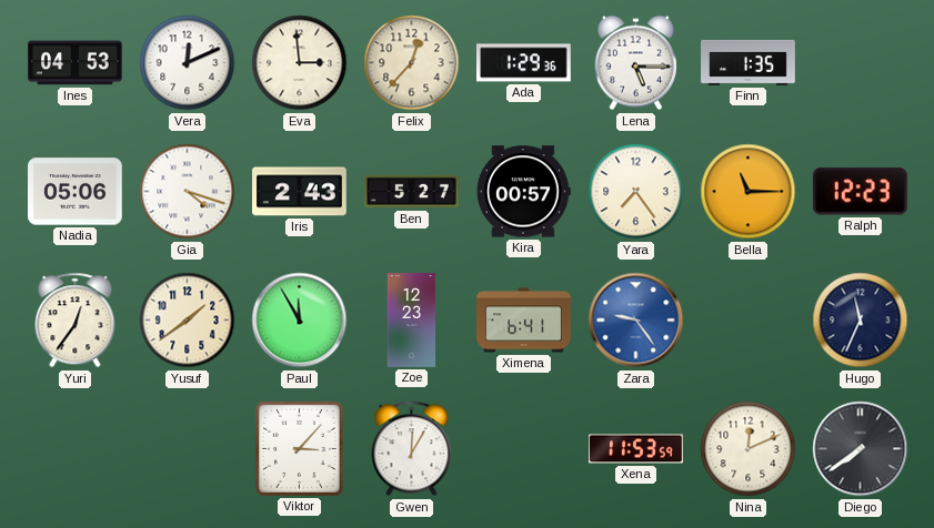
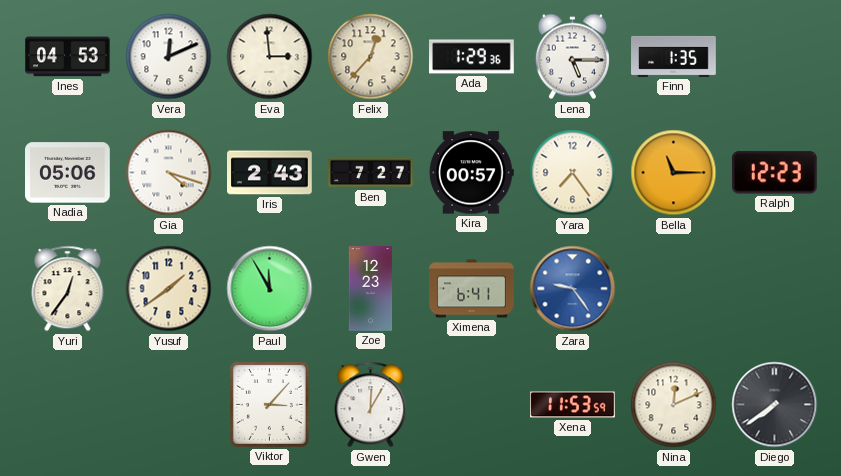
Ben: 5:27 -> 7:27
Hugo: 11:34 -> none
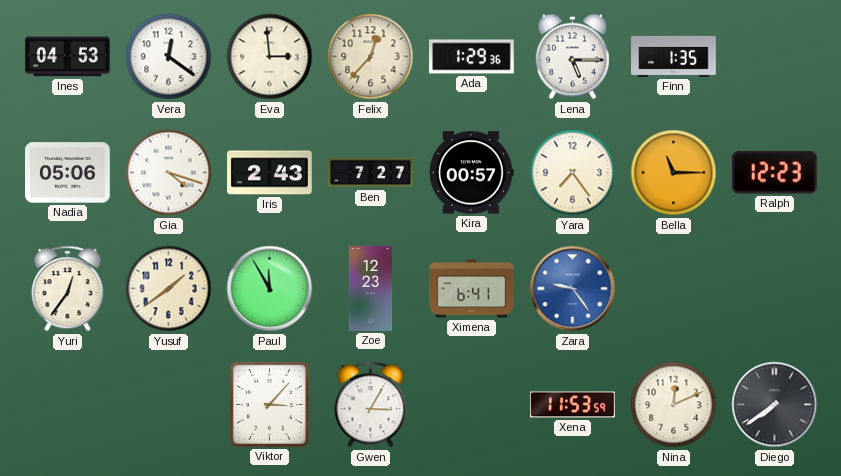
Vera: 12:11 -> 12:21
Gwen: 12:05 -> 3:05
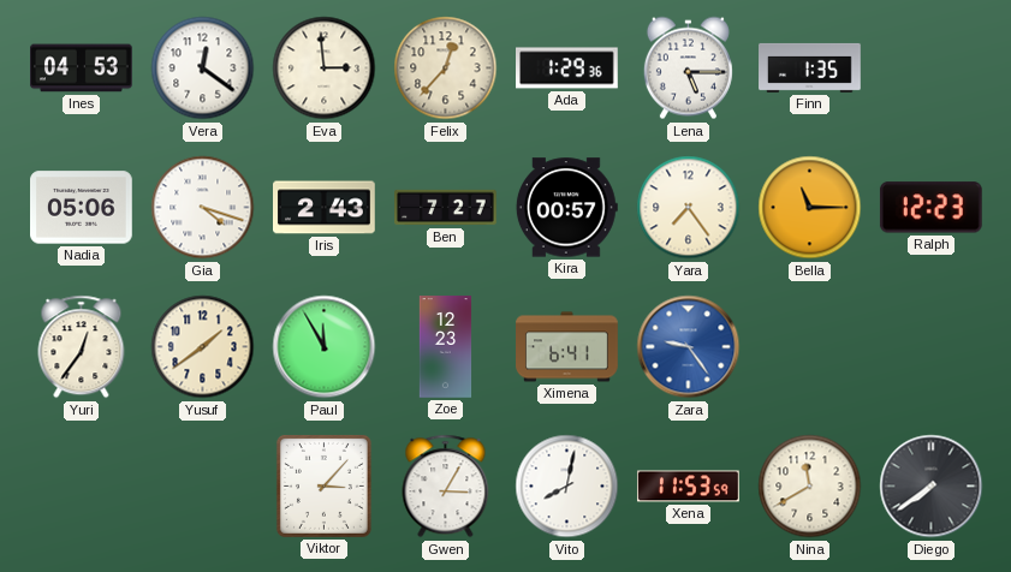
Vito: none -> 8:02
Nina: 12:11 -> 11:40
